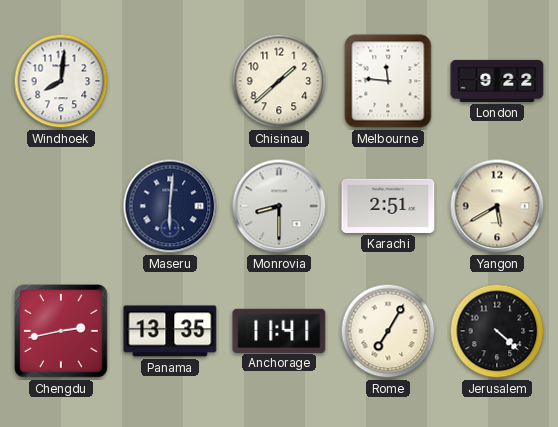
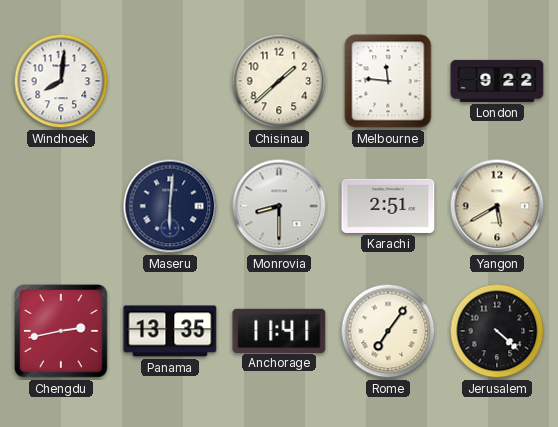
Rome: 7:05 -> 7:06
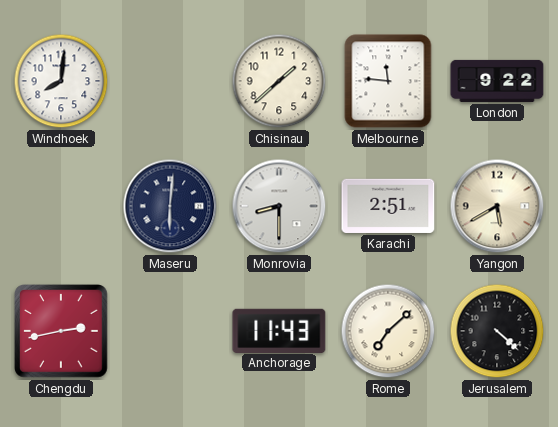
Panama: 13:35 -> none
Anchorage: 11:41 -> 11:43
Rome: 7:06 -> 7:08
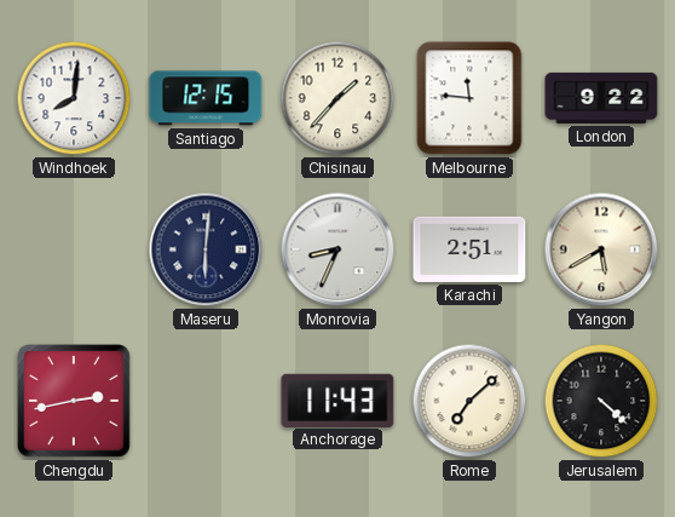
Santiago: none -> 12:15
Chisinau: 1:38 -> 1:37
Monrovia: 8:30 -> 8:34
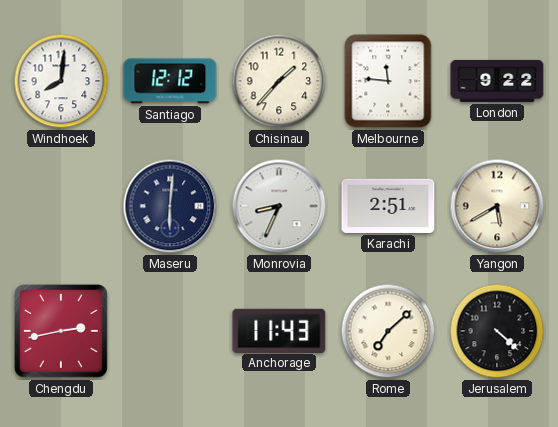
Santiago: 12:15 -> 12:12
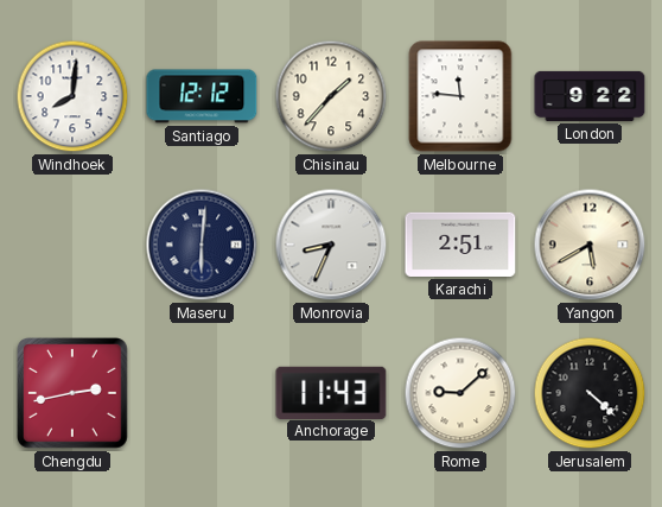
Rome: 7:08 -> 9:08
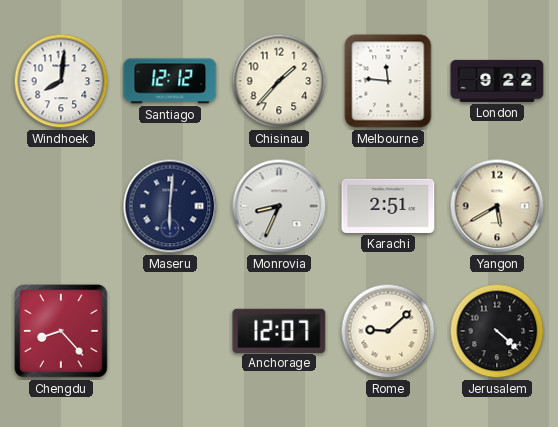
Chengdu: 2:43 -> 8:23
Anchorage: 11:43 -> 12:07
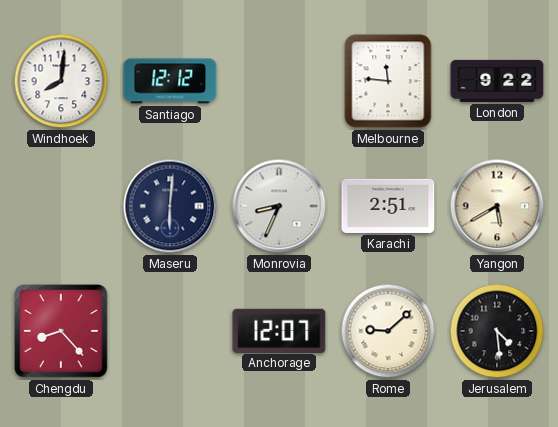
Chisinau: 1:37 -> none
Jerusalem: 4:22 -> 4:29
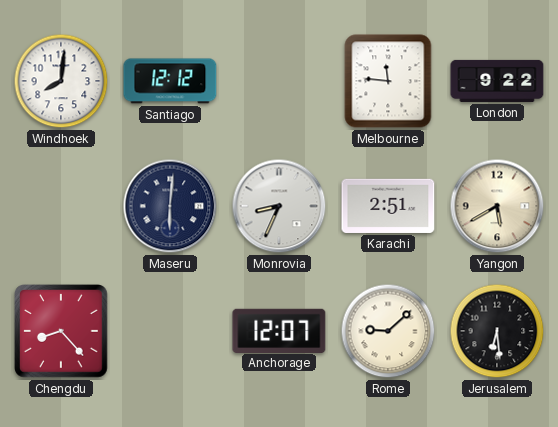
Jerusalem: 4:29 -> 6:29
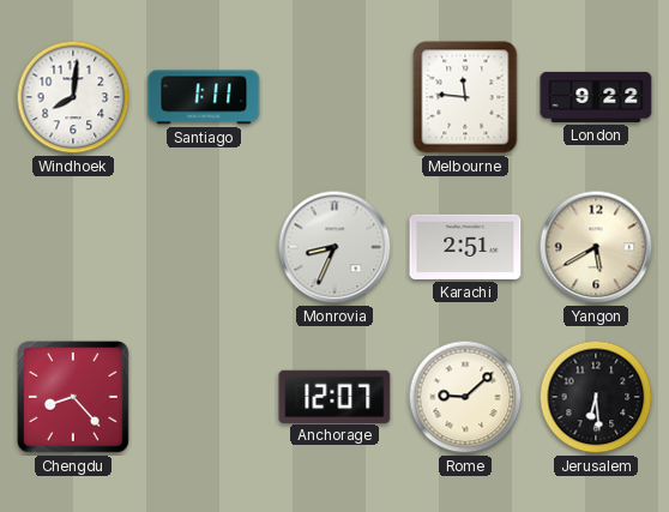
Santiago: 12:12 -> 1:11
Maseru: 6:01 -> none
